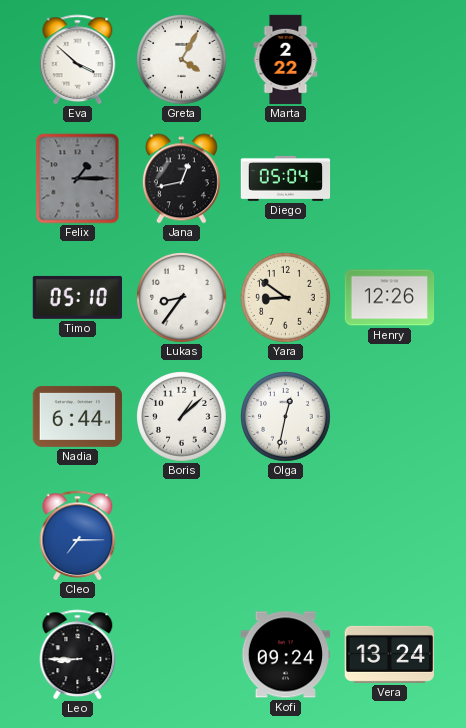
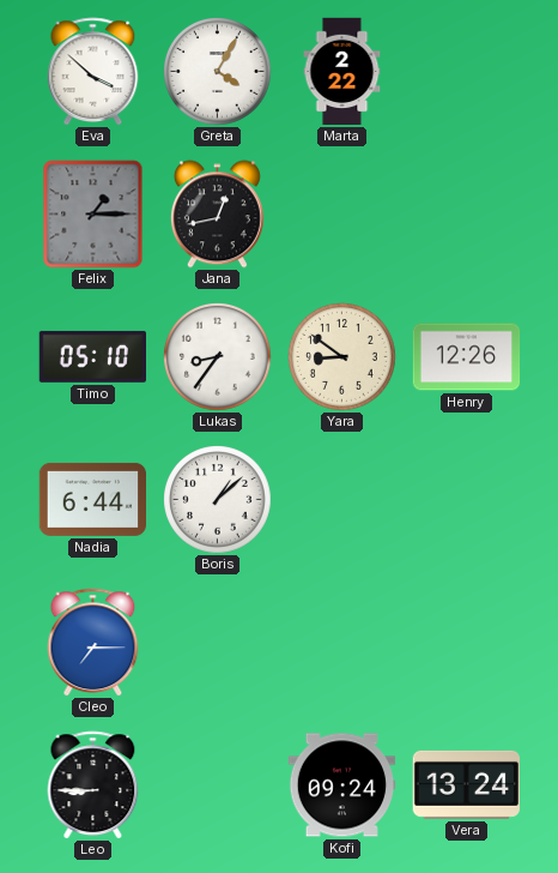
Diego: 05:04 -> none
Olga: 12:32 -> none
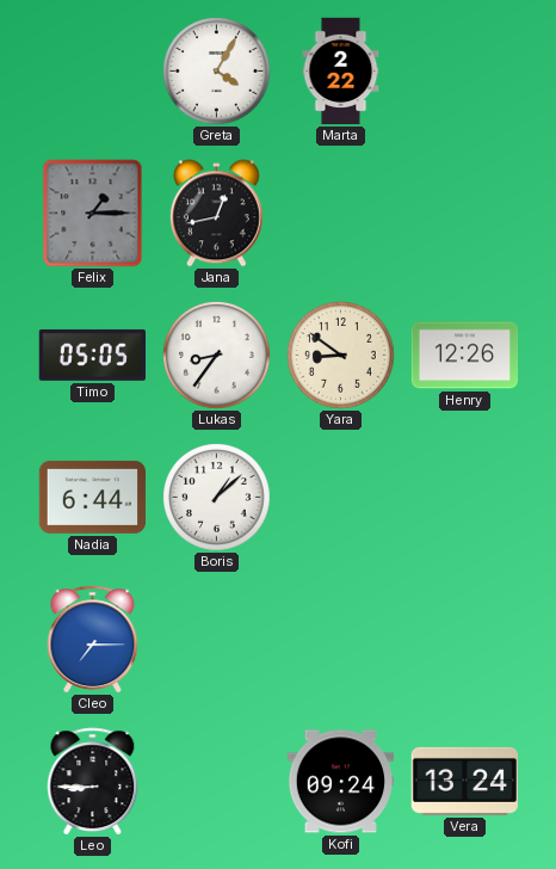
Eva: 3:52 -> none
Timo: 05:10 -> 05:05
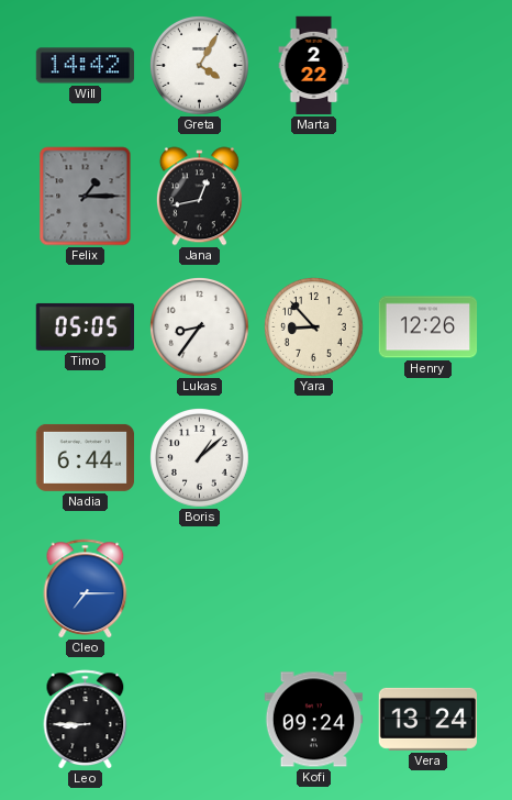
Will: none -> 14:42
Yara: 8:51 -> 8:53
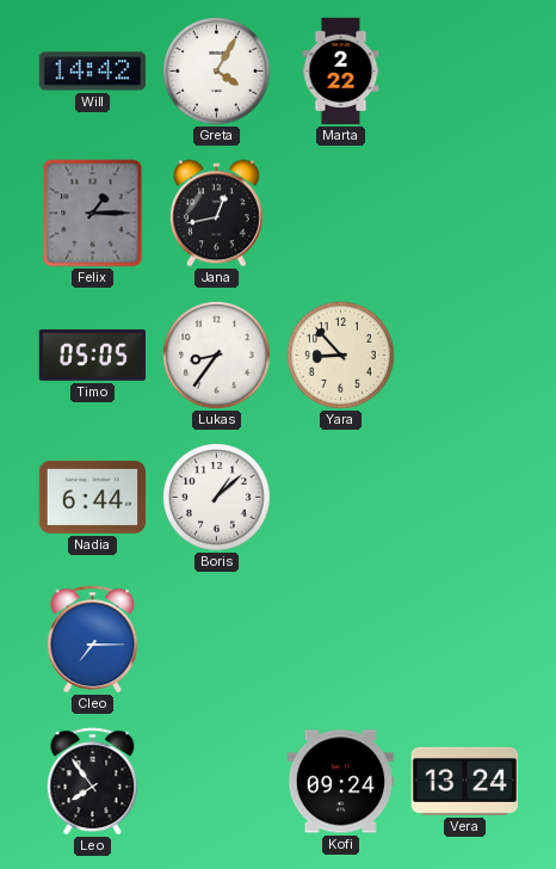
Henry: 12:26 -> none
Leo: 8:45 -> 7:54
